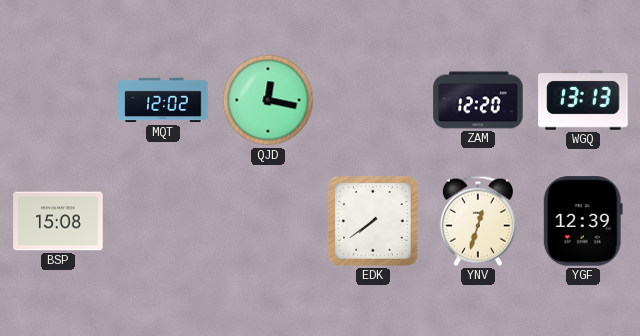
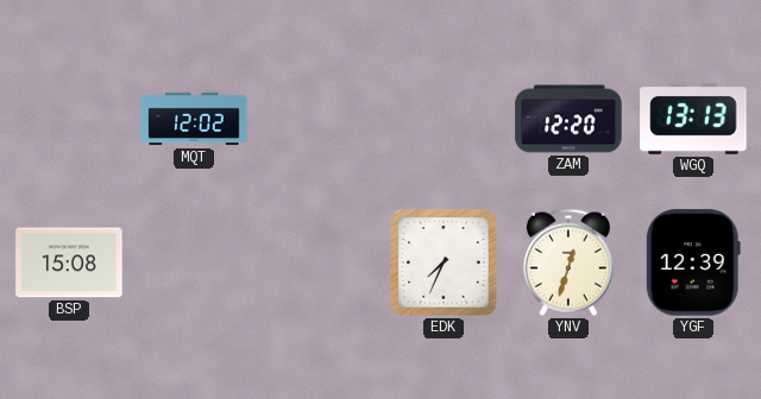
QJD: 12:17 -> none
EDK: 7:39 -> 7:34
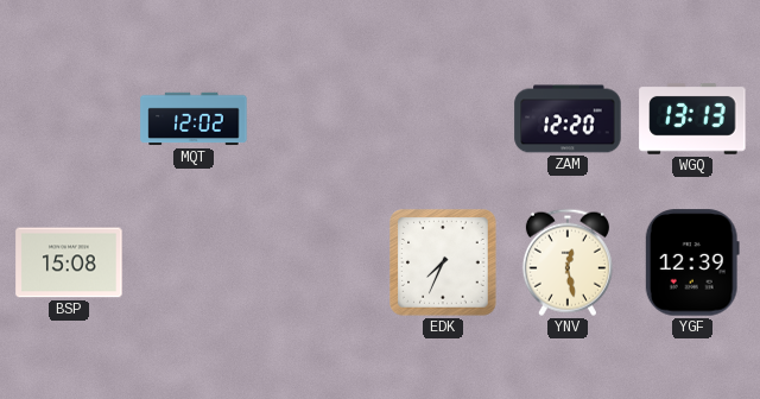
YNV: 12:33 -> 12:28
